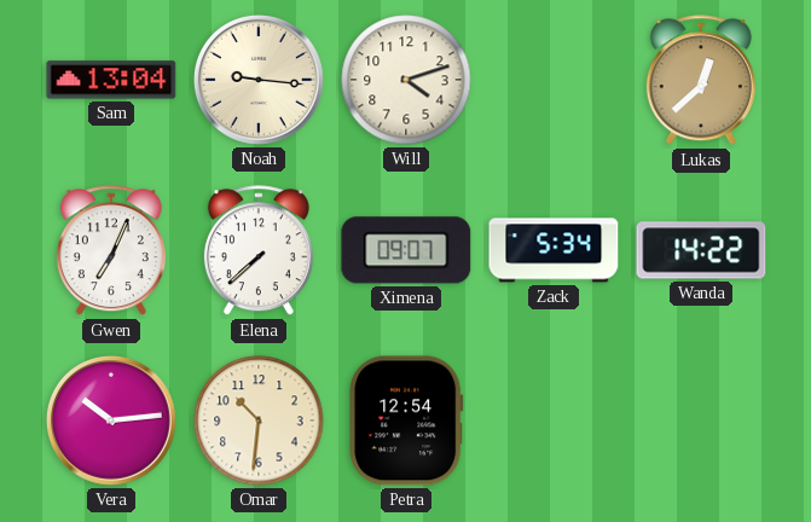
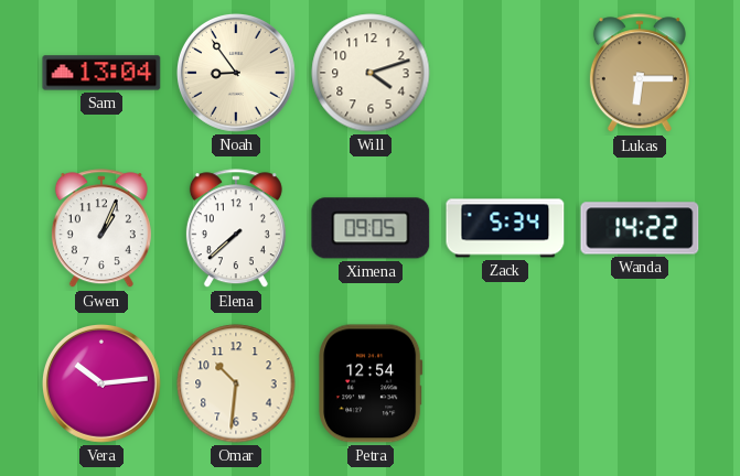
Noah: 9:16 -> 8:54
Lukas: 12:38 -> 6:15
Gwen: 7:04 -> 1:04
Ximena: 09:07 -> 09:05
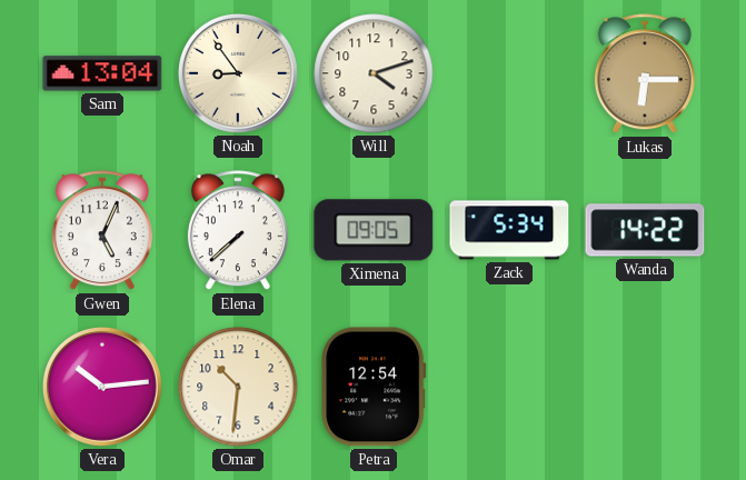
Gwen: 1:04 -> 5:04
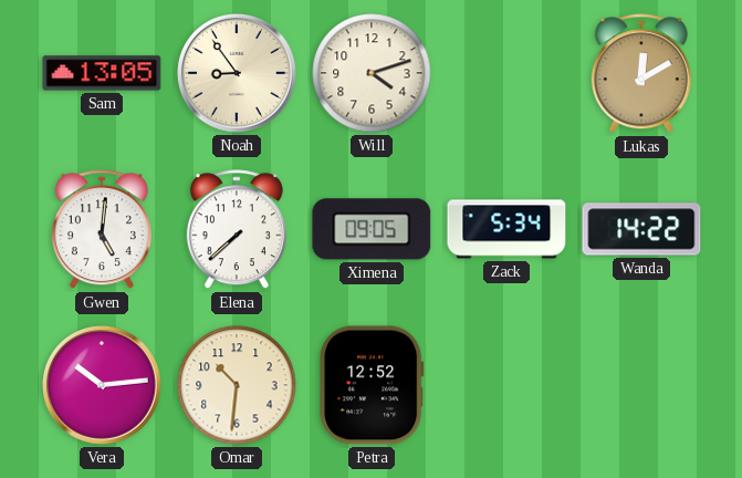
Sam: 13:04 -> 13:05
Lukas: 6:15 -> 12:10
Gwen: 5:04 -> 5:01
Petra: 12:54 -> 12:52
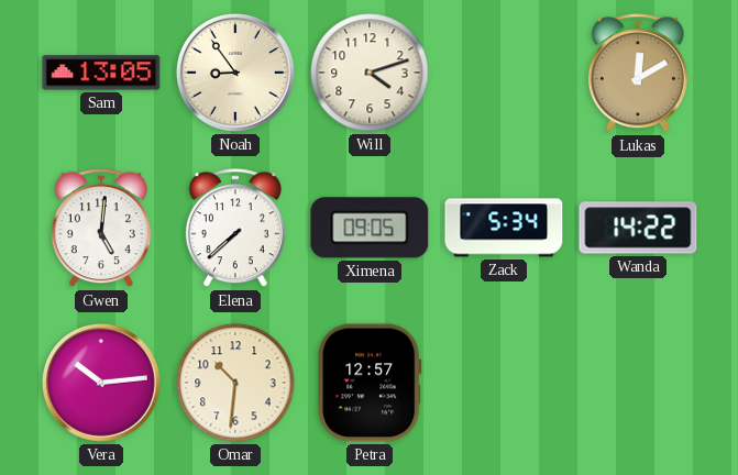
Petra: 12:52 -> 12:57
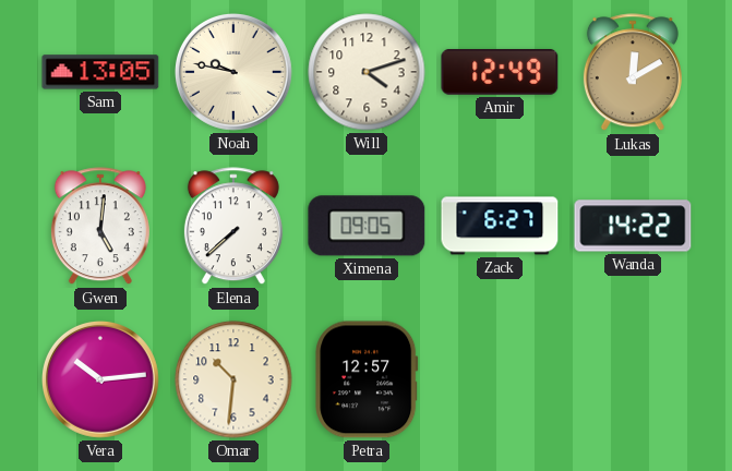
Noah: 8:54 -> 9:47
Amir: none -> 12:49
Zack: 5:34 -> 6:27
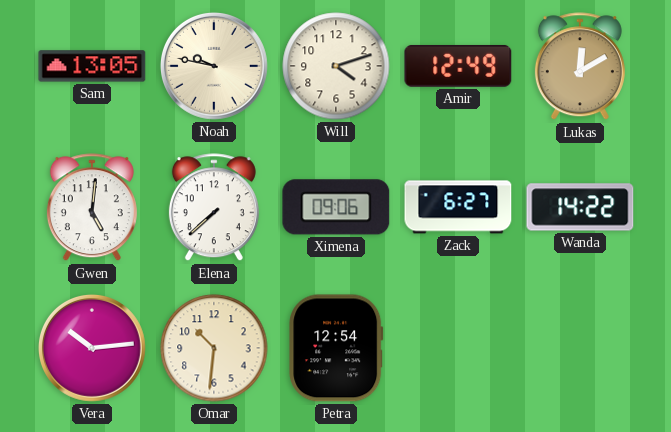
Ximena: 09:05 -> 09:06
Petra: 12:57 -> 12:54
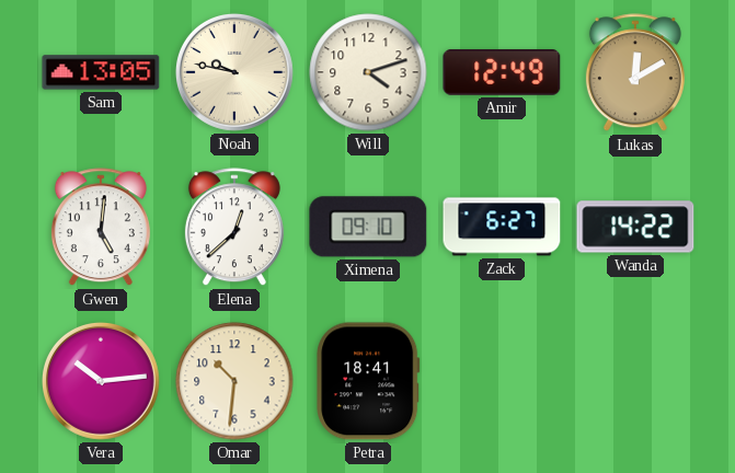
Elena: 7:38 -> 12:38
Ximena: 09:06 -> 09:10
Petra: 12:54 -> 18:41
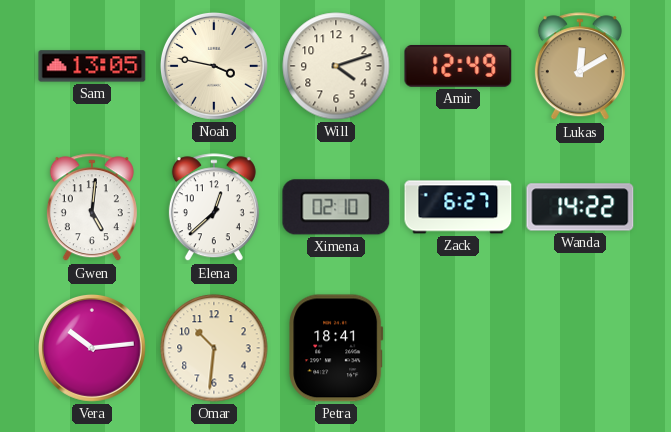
Noah: 9:47 -> 3:47
Ximena: 09:10 -> 02:10
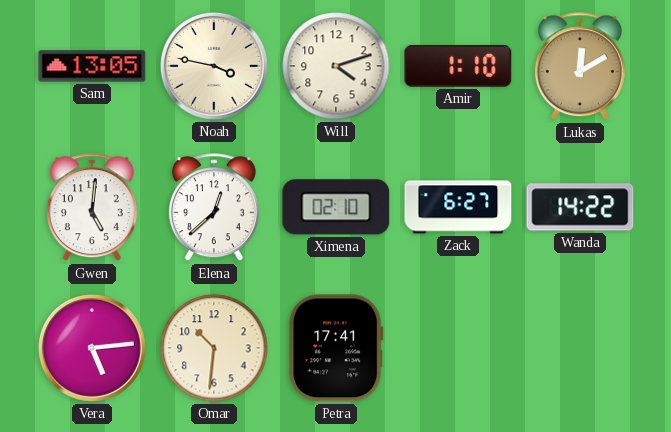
Amir: 12:49 -> 1:10
Vera: 10:14 -> 5:14
Petra: 18:41 -> 17:41
